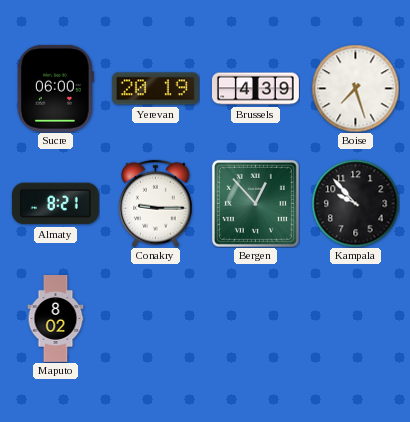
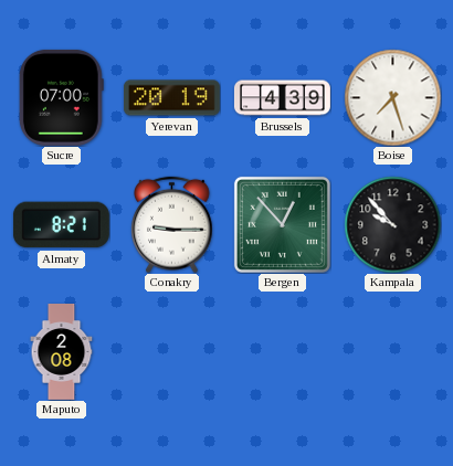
Sucre: 06:00 -> 07:00
Maputo: 8:02 -> 2:08
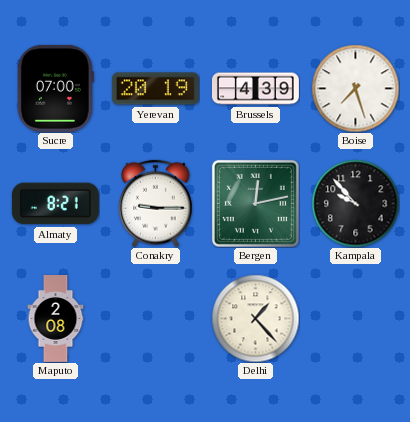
Bergen: 12:53 -> 12:13
Delhi: none -> 1:23
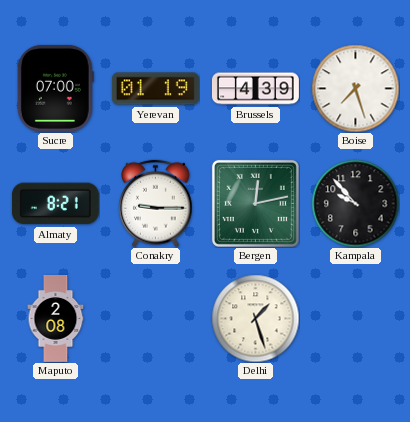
Yerevan: 20:19 -> 01:19
Delhi: 1:23 -> 1:27
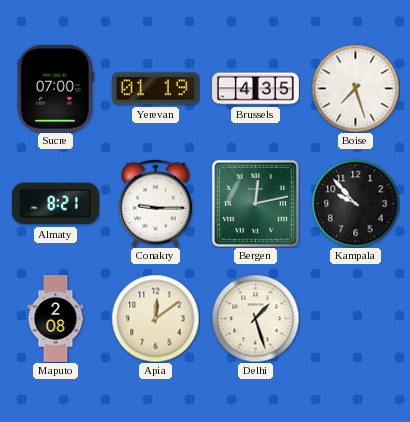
Brussels: 4:39 -> 4:35
Apia: none -> 12:09
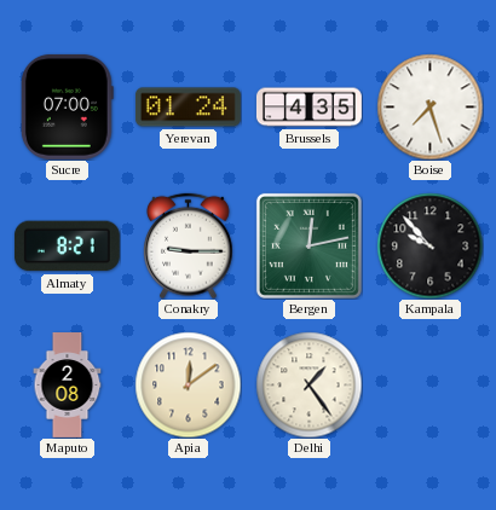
Yerevan: 01:19 -> 01:24
Delhi: 1:27 -> 1:24
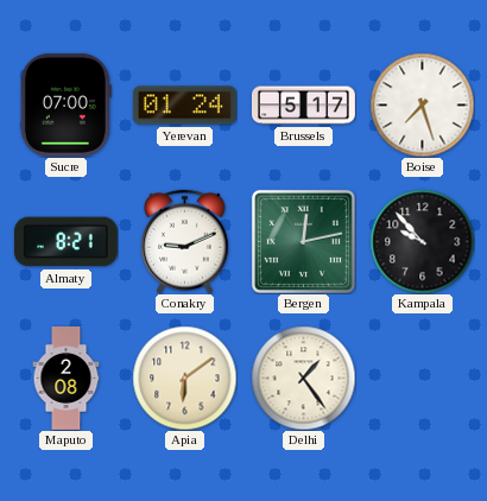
Brussels: 4:35 -> 5:17
Conakry: 9:15 -> 9:11
Apia: 12:09 -> 6:09
